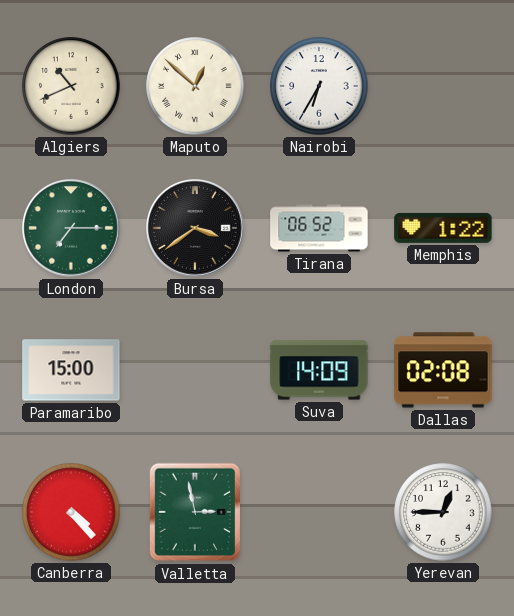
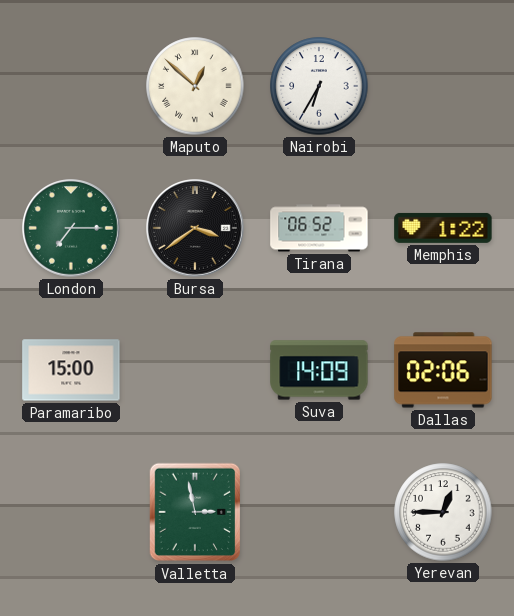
Algiers: 10:41 -> none
Dallas: 02:08 -> 02:06
Canberra: 4:23 -> none
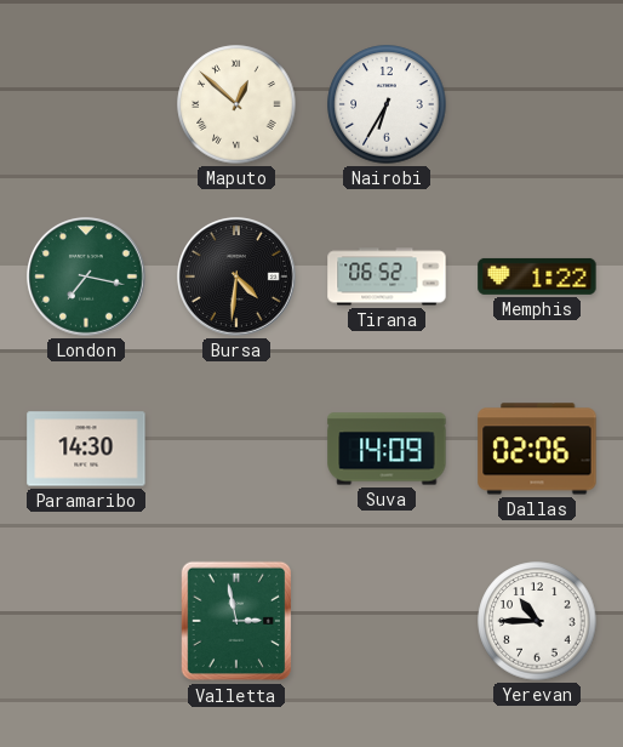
London: 7:15 -> 7:17
Bursa: 3:39 -> 4:31
Paramaribo: 15:00 -> 14:30
Yerevan: 12:45 -> 10:45
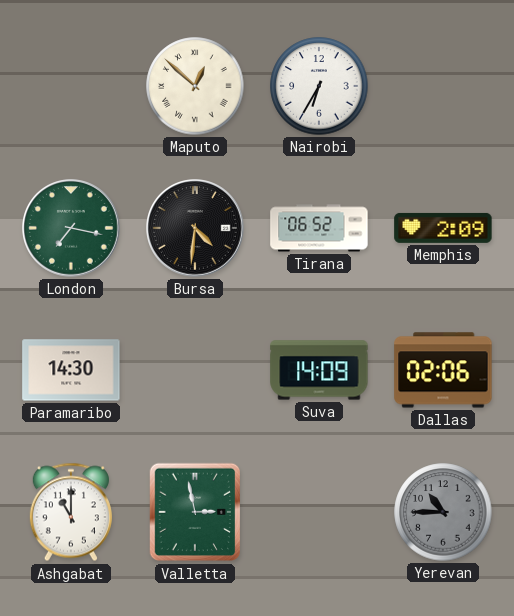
Memphis: 1:22 -> 2:09
Ashgabat: none -> 11:00
Yerevan dial: white -> grey
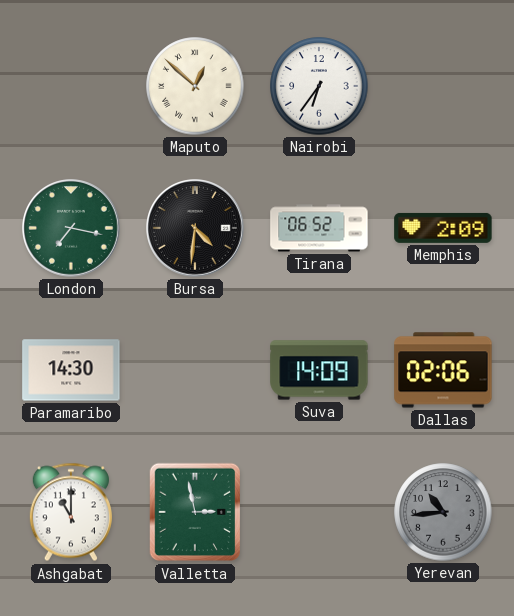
Nairobi: 6:35 -> 6:36
Yerevan: 10:45 -> 10:44
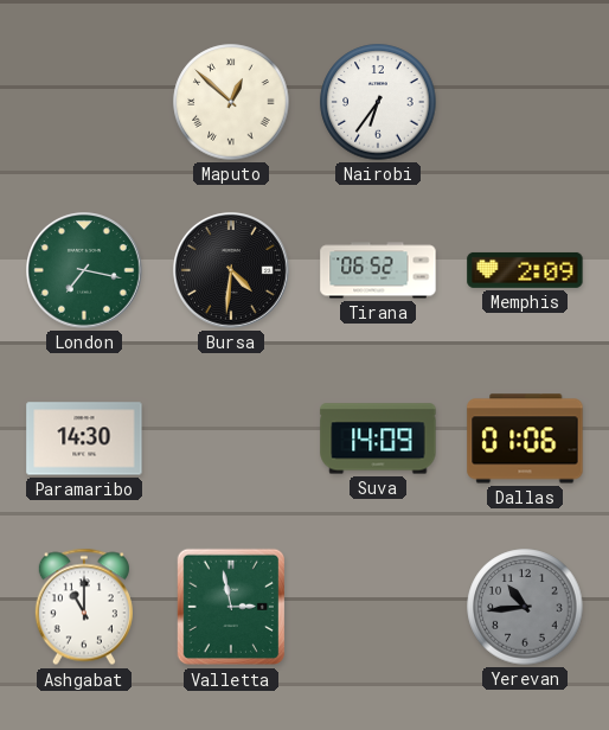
Dallas: 02:06 -> 01:06
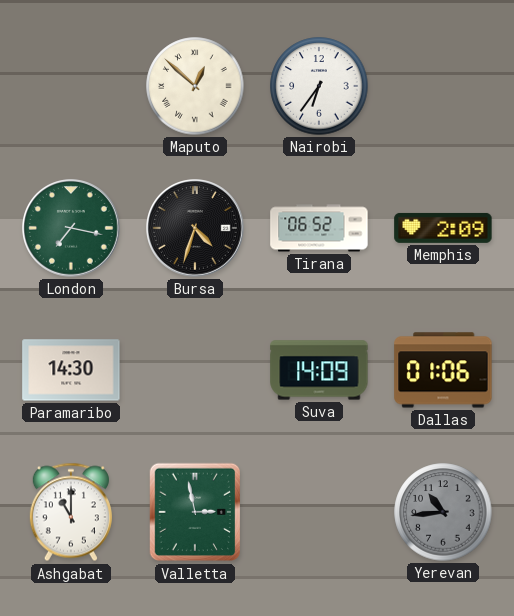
Bursa: 4:31 -> 4:33
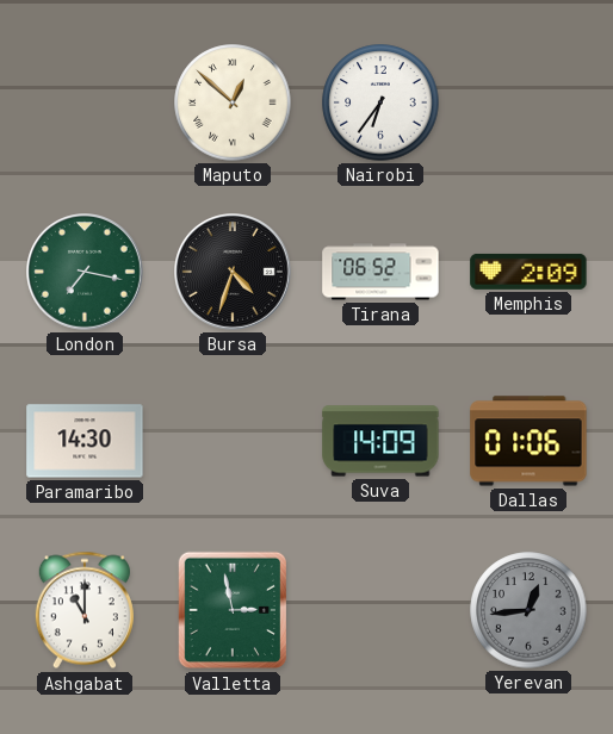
Yerevan: 10:44 -> 12:44
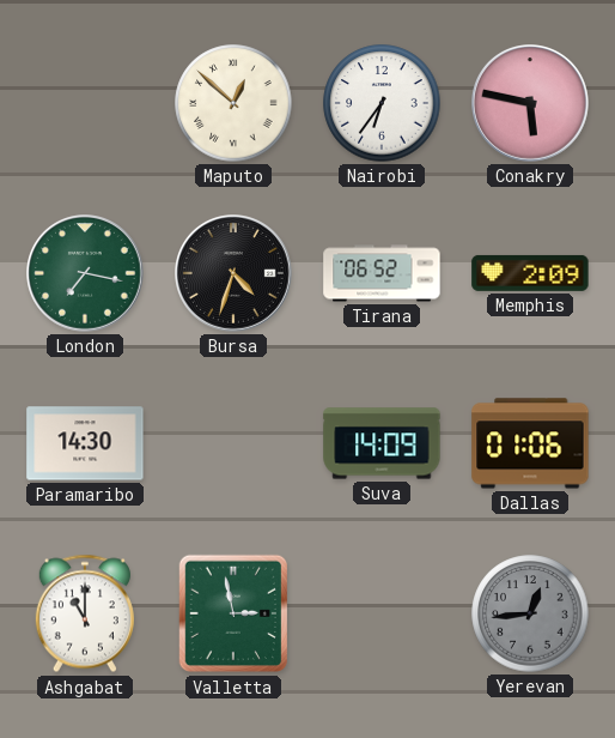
Conakry: none -> 5:47
